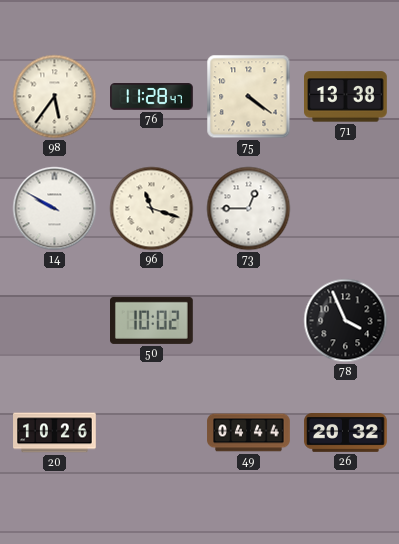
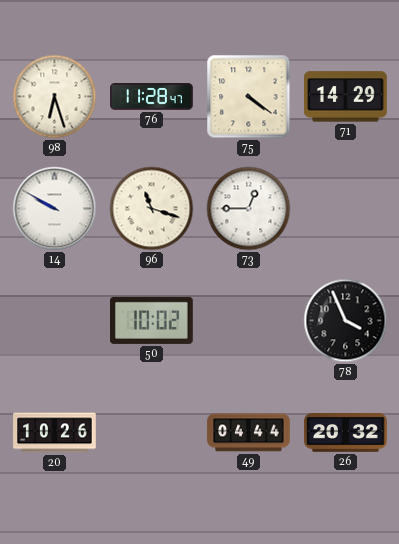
98: 5:36 -> 6:27
71: 13:38 -> 14:29
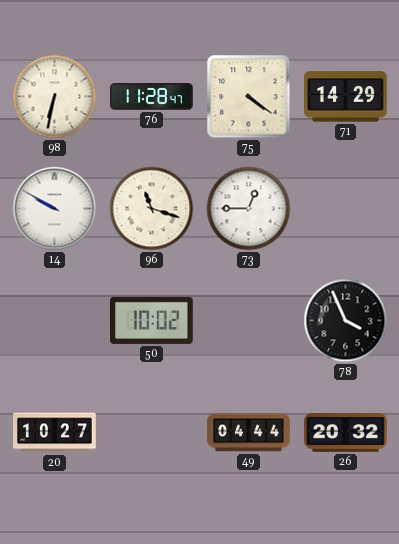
98: 6:27 -> 6:32
20: 10:26 -> 10:27
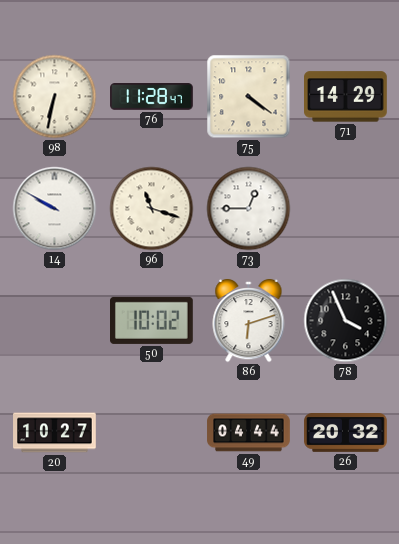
86: none -> 6:12
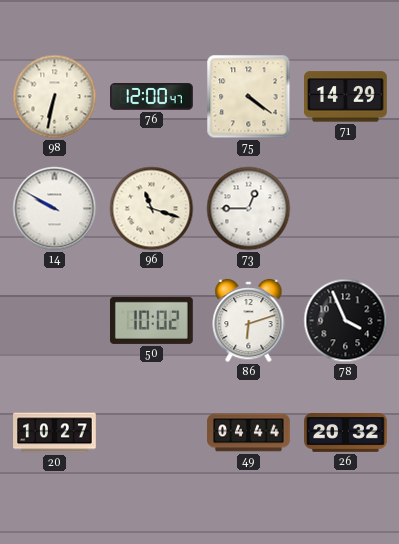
76: 11:28 -> 12:00
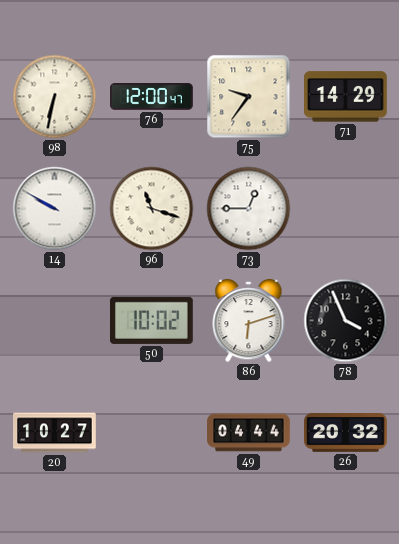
75: 4:21 -> 9:36
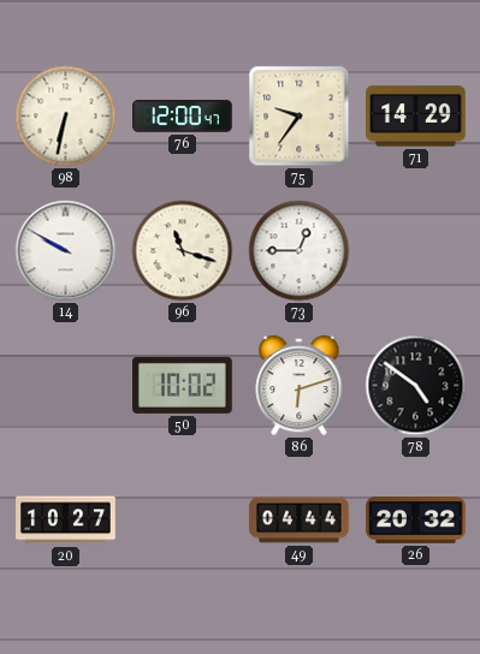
78: 3:56 -> 4:51
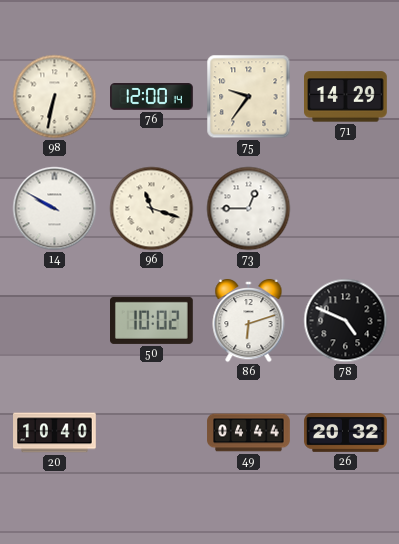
76: 12:00:47 -> 12:00:14
78: 4:51 -> 4:49
20: 10:27 -> 10:40
